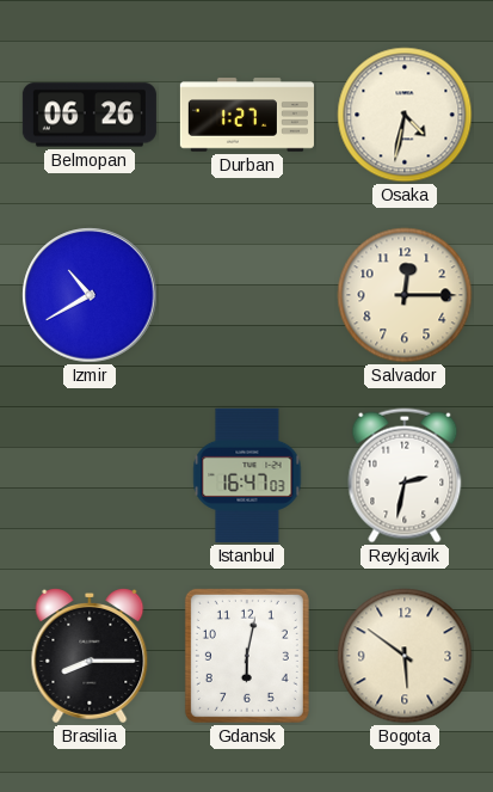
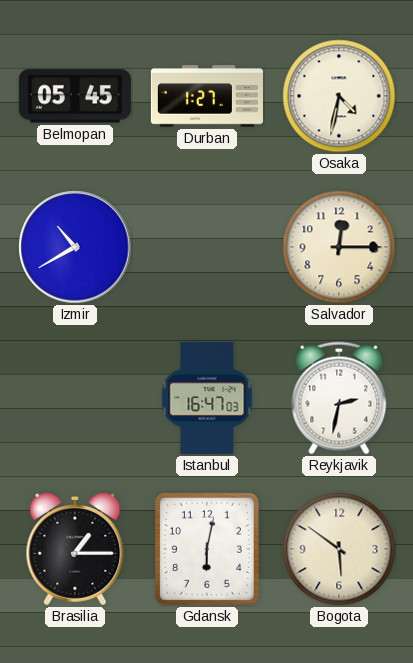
Belmopan: 06:26 -> 05:45
Brasilia: 8:15 -> 1:15
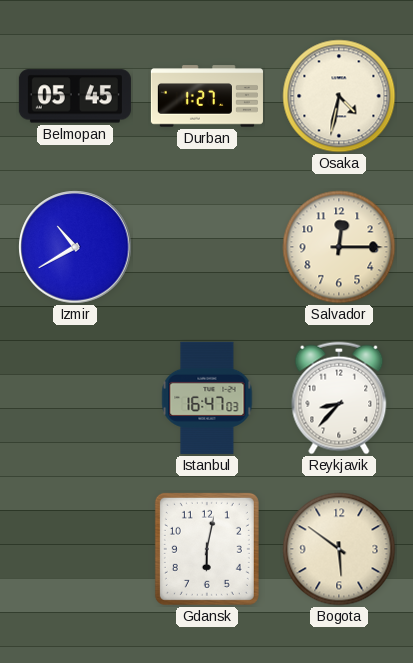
Reykjavik: 2:32 -> 8:37
Brasilia: 1:15 -> none
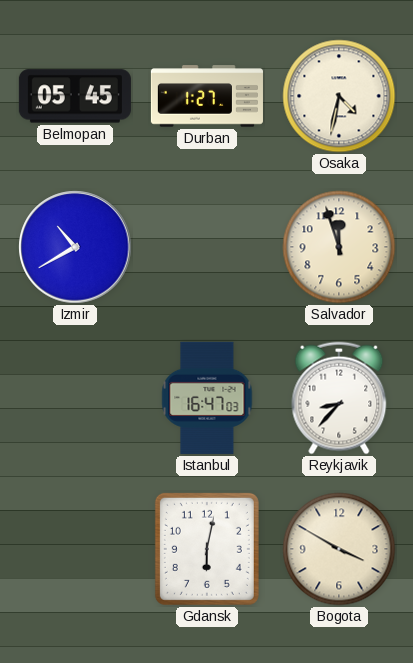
Salvador: 12:15 -> 11:57
Bogota: 5:51 -> 3:50
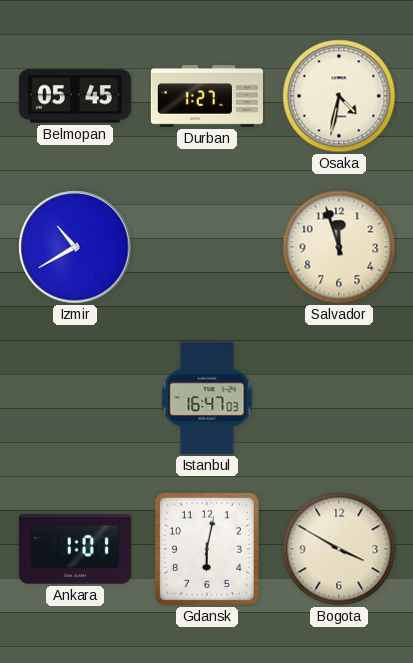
Reykjavik: 8:37 -> none
Ankara: none -> 1:01
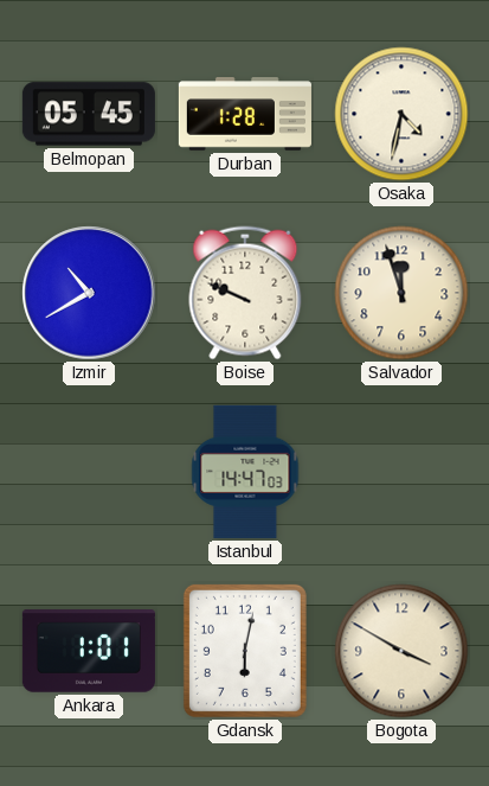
Durban: 1:27 -> 1:28
Boise: none -> 9:49
Istanbul: 16:47 -> 14:47
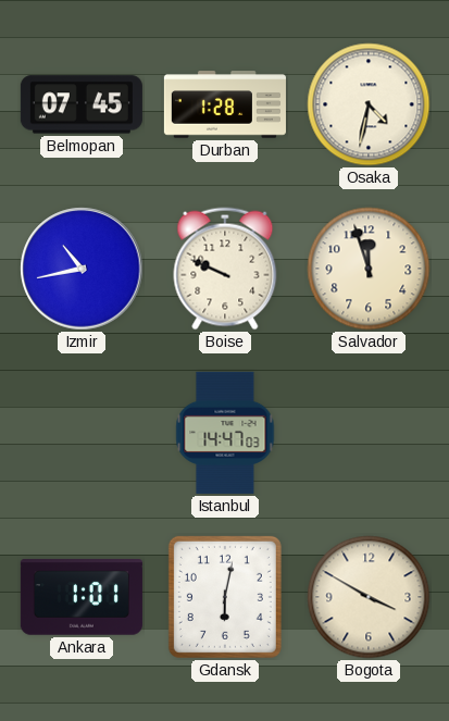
Belmopan: 05:45 -> 07:45
Izmir: 10:40 -> 10:43
